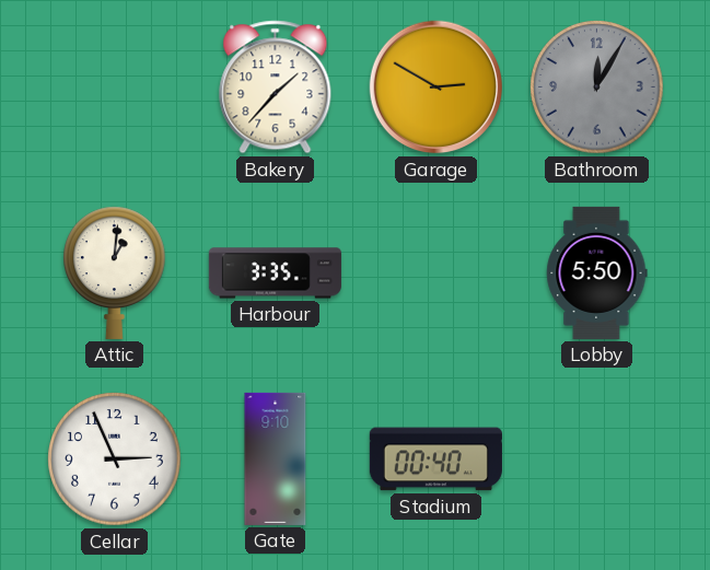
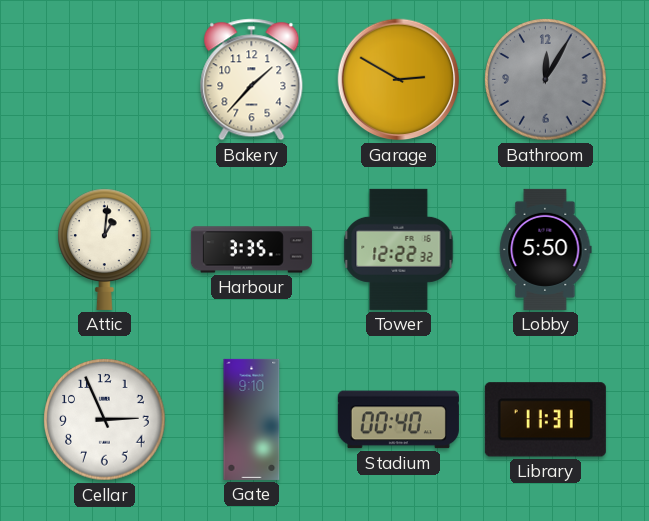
Tower: none -> 12:22
Library: none -> 11:31
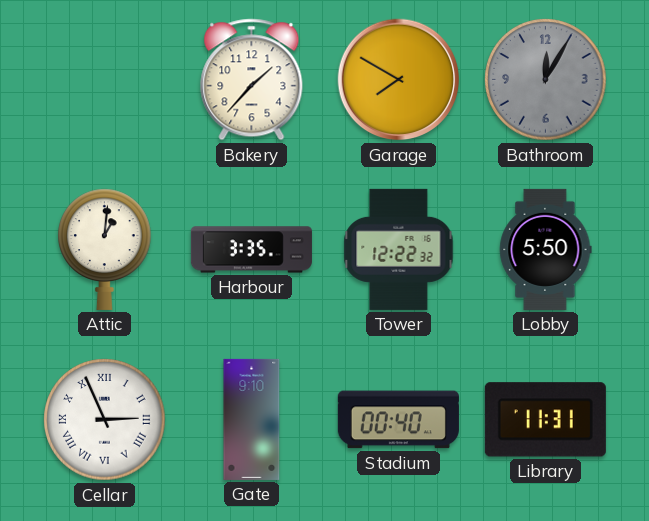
Garage: 2:50 -> 7:50
Cellar numerals: Arabic -> Roman
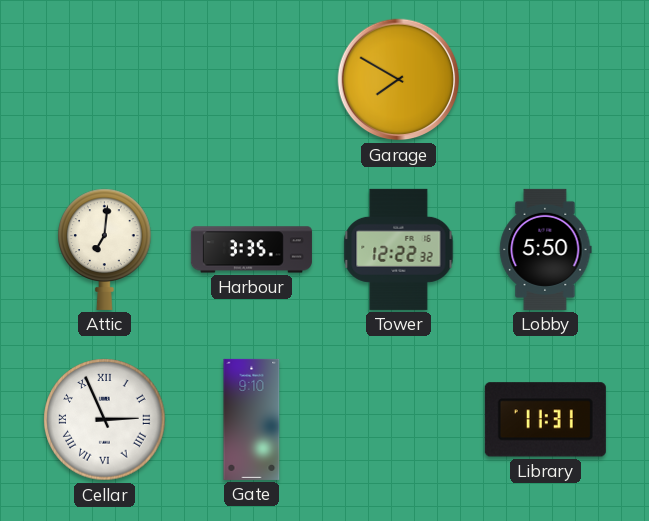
Bakery: 1:37 -> none
Bathroom: 12:05 -> none
Attic: 1:01 -> 7:01
Stadium: 00:40 -> none
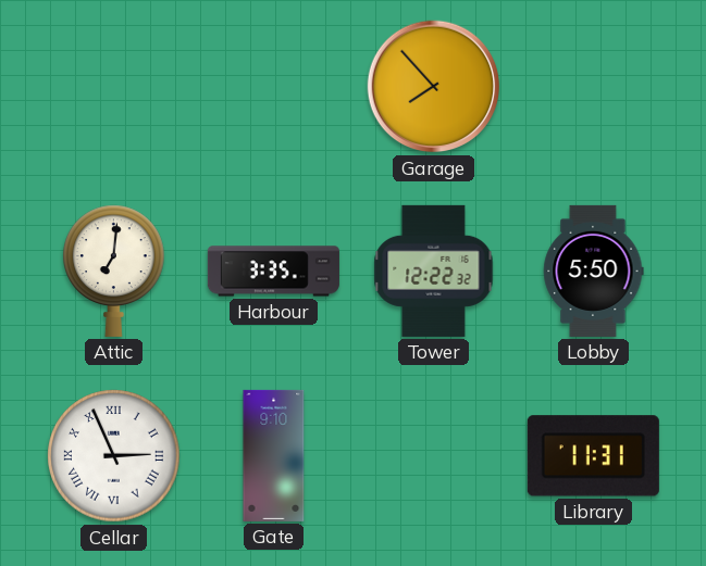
Garage: 7:50 -> 7:53
